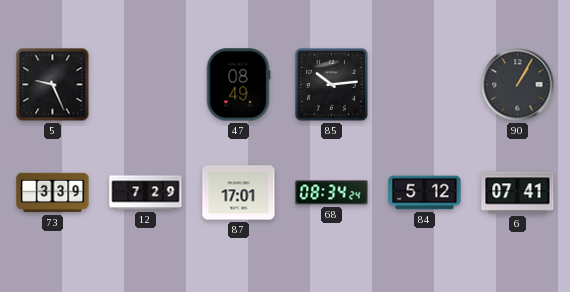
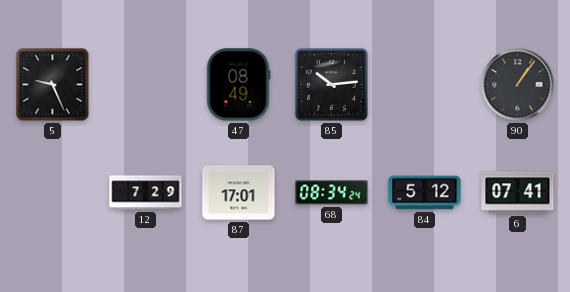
90: 1:05 -> 1:06
73: 3:39 -> none
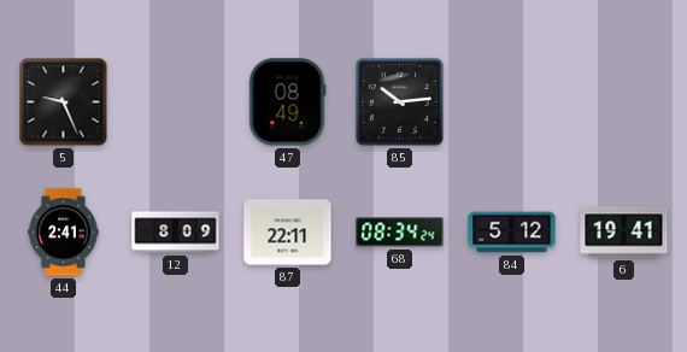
90: 1:06 -> none
44: none -> 2:41
12: 7:29 -> 8:09
87: 17:01 -> 22:11
6: 07:41 -> 19:41
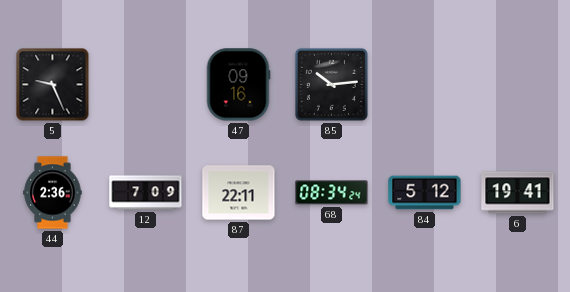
47: 08:49 -> 09:16
44: 2:41 -> 2:36
12: 8:09 -> 7:09
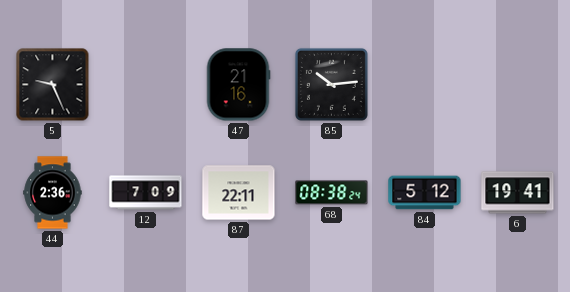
47: 09:16 -> 21:16
68: 08:34 -> 08:38
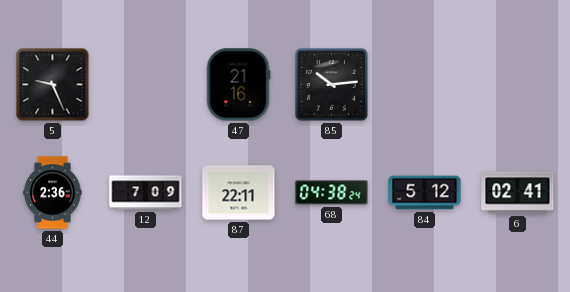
68: 08:38 -> 04:38
6: 19:41 -> 02:41
